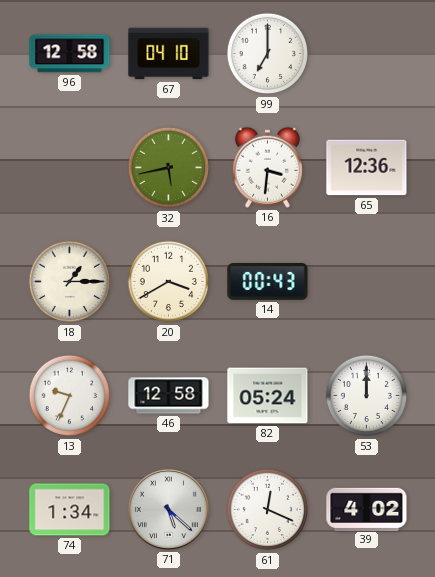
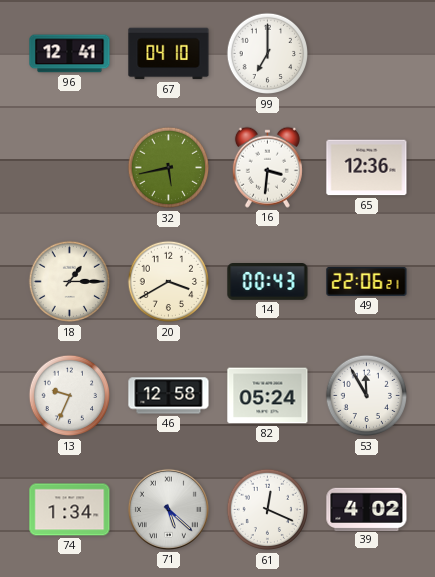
96: 12:58 -> 12:41
49: none -> 22:06
53: 12:00 -> 11:55
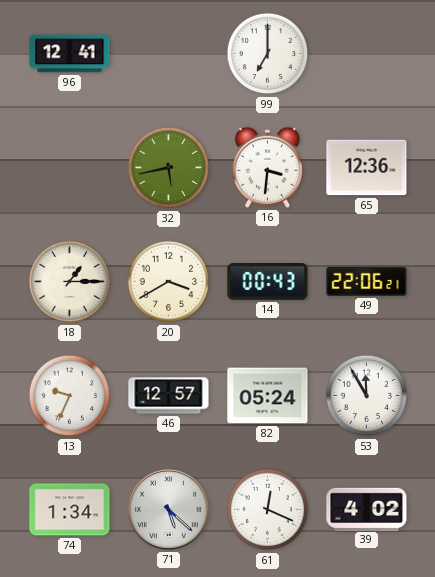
67: 04:10 -> none
46: 12:58 -> 12:57
